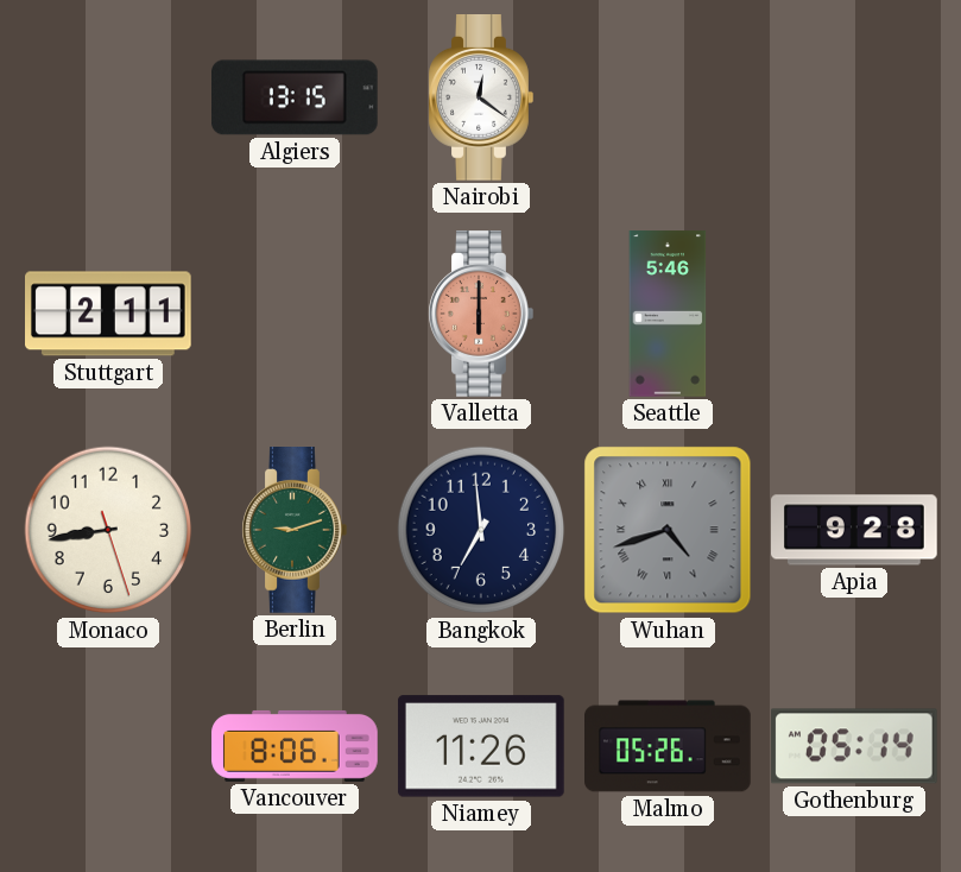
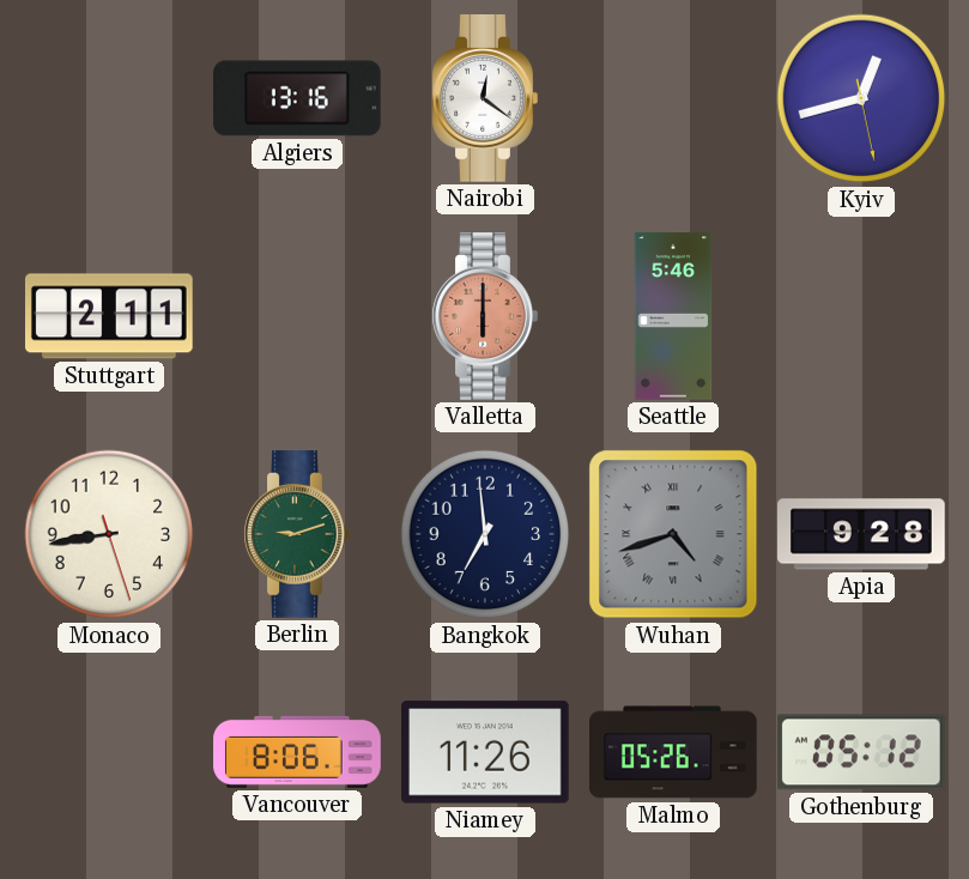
Algiers: 13:15 -> 13:16
Kyiv: none -> 12:42
Gothenburg: 05:14 -> 05:12
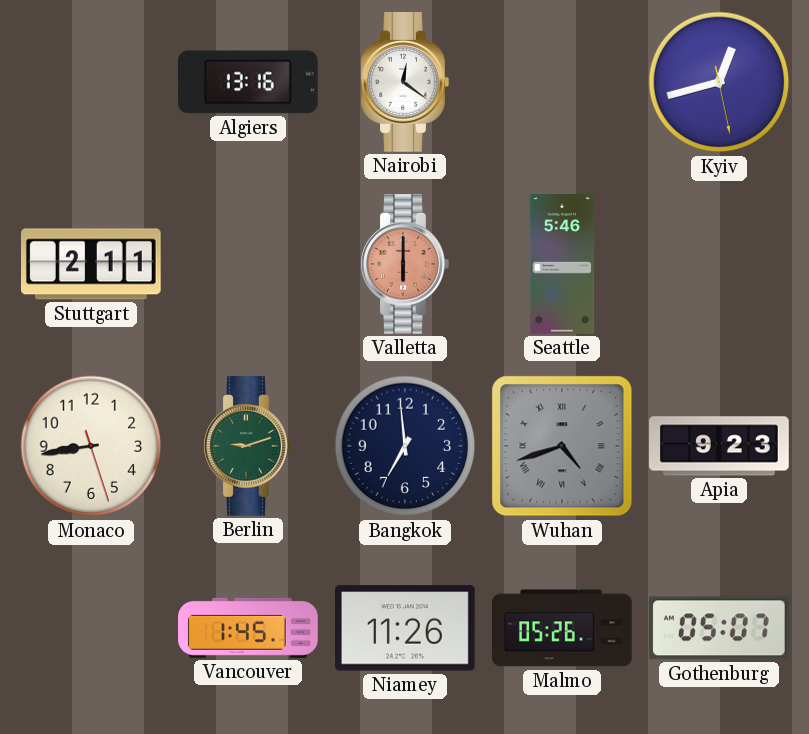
Apia: 9:28 -> 9:23
Vancouver: 8:06 -> 1:45
Gothenburg: 05:12 -> 05:07
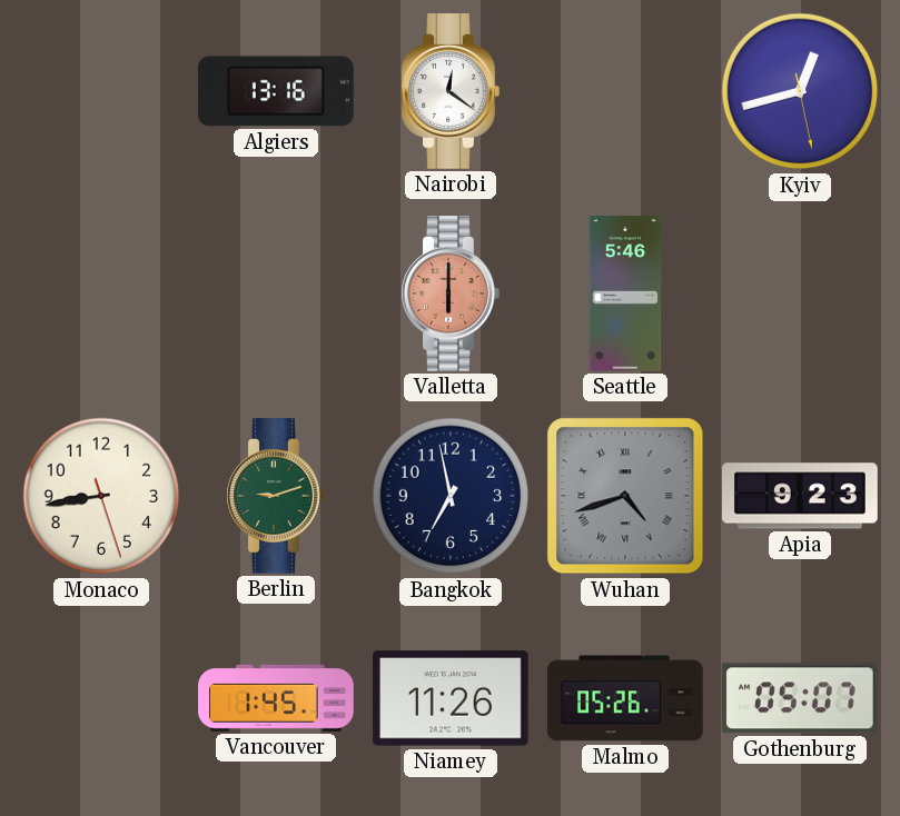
Stuttgart: 2:11 -> none
Bangkok: 6:59 -> 6:58
